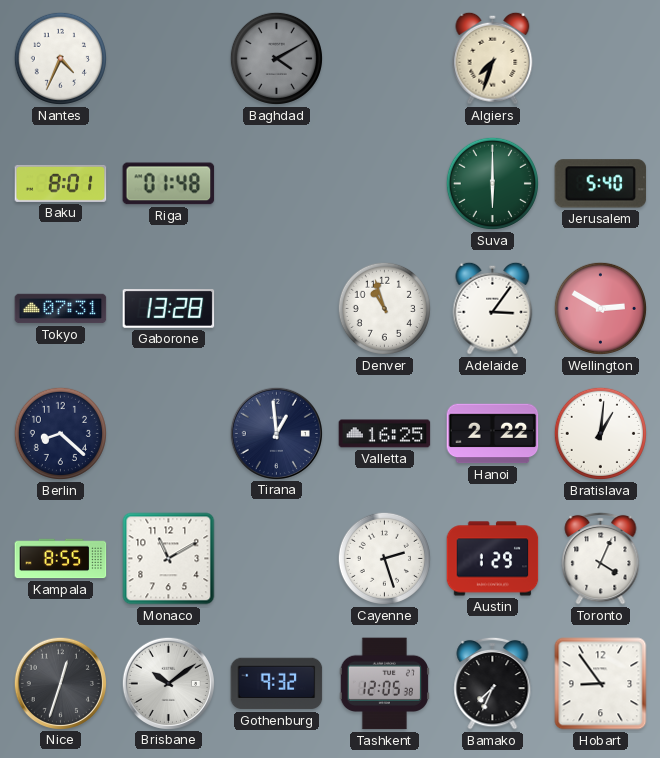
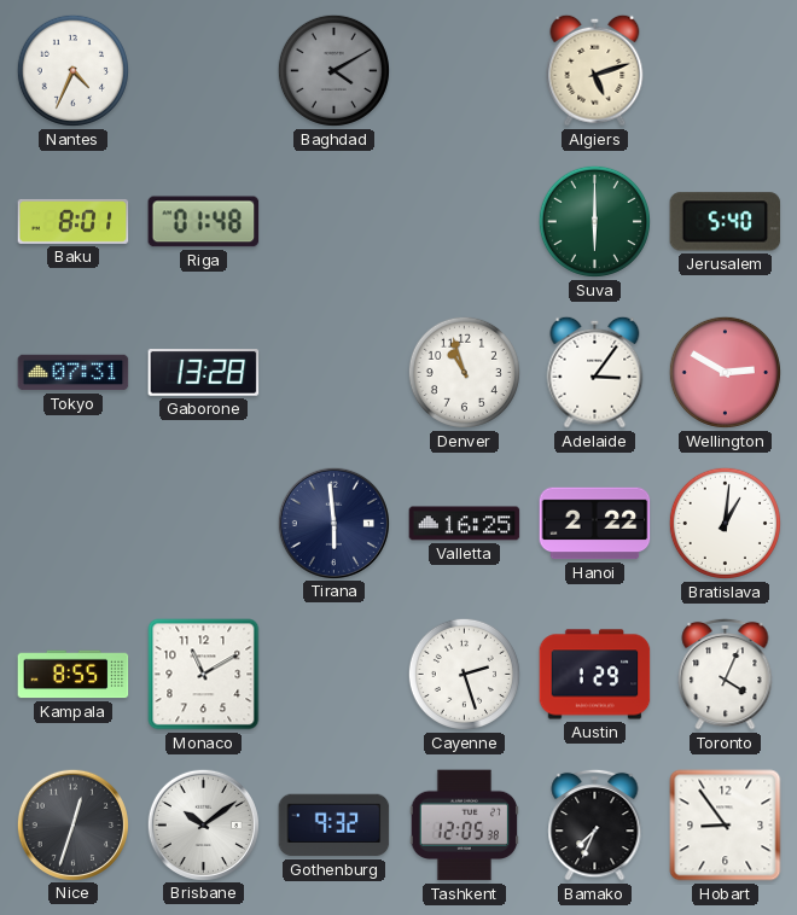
Algiers: 7:33 -> 5:12
Berlin: 8:22 -> none
Tirana: 12:59 -> 5:59
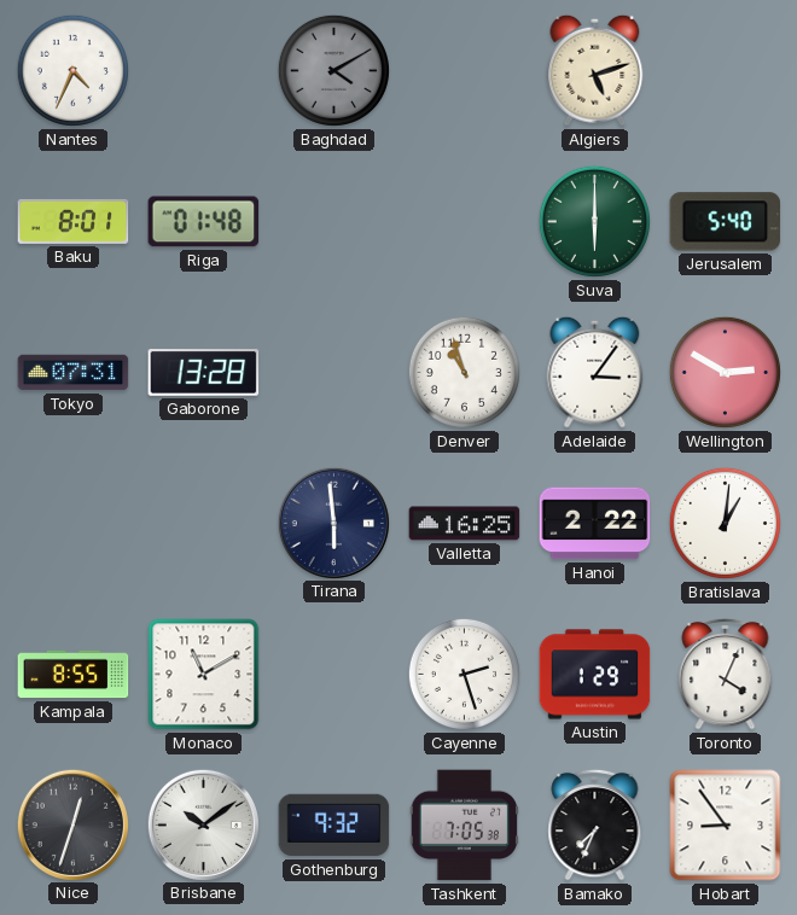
Tashkent: 12:05 -> 7:05
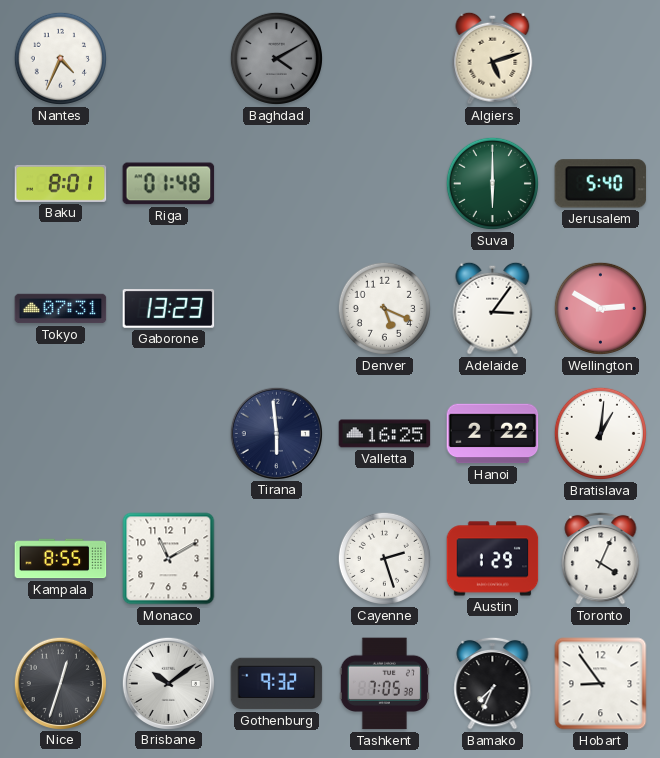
Gaborone: 13:28 -> 13:23
Denver: 10:57 -> 5:19
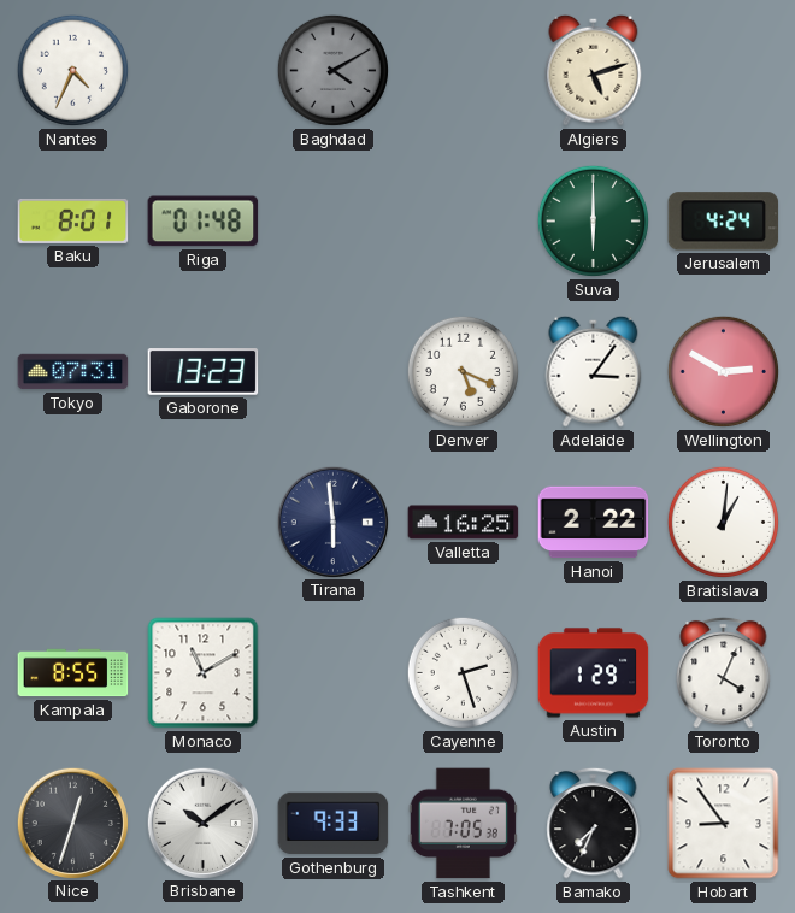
Jerusalem: 5:40 -> 4:24
Gothenburg: 9:32 -> 9:33
